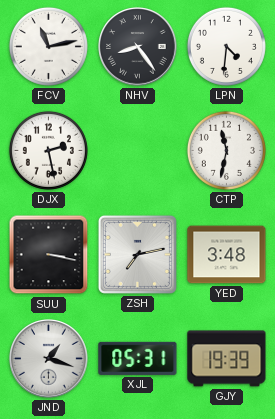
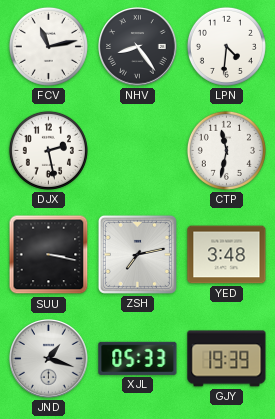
XJL: 05:31 -> 05:33
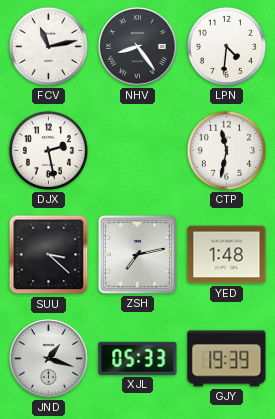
SUU: 3:17 -> 3:22
YED: 3:48 -> 1:48
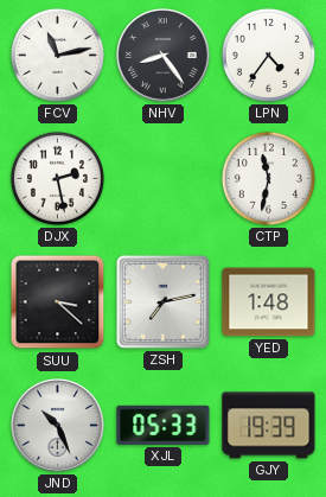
LPN: 4:31 -> 4:36
JND: 1:18 -> 10:26
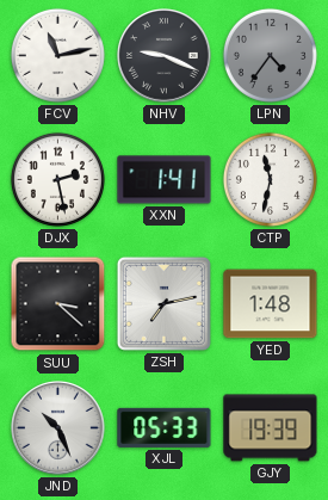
NHV: 8:24 -> 9:19
LPN dial: white -> grey
XXN: none -> 1:41
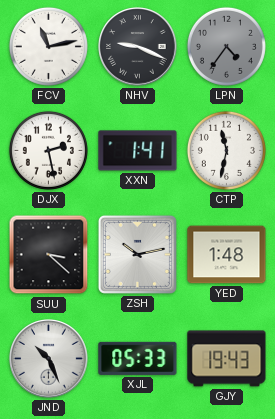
ZSH: 7:13 -> 10:13
GJY: 19:39 -> 19:43
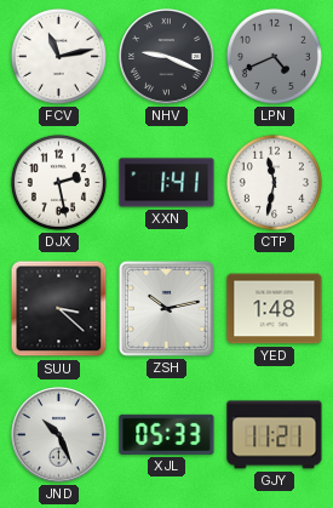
LPN: 4:36 -> 4:41
GJY: 19:43 -> 11:21
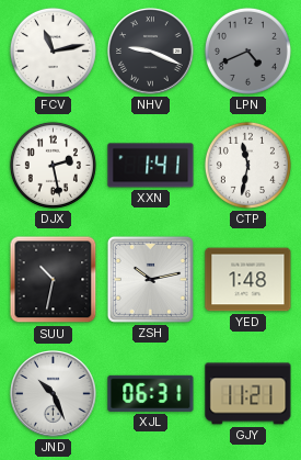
SUU: 3:22 -> 10:32
XJL: 05:33 -> 06:31
